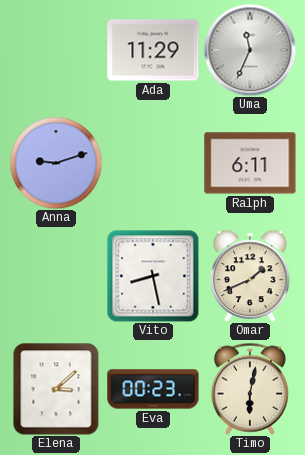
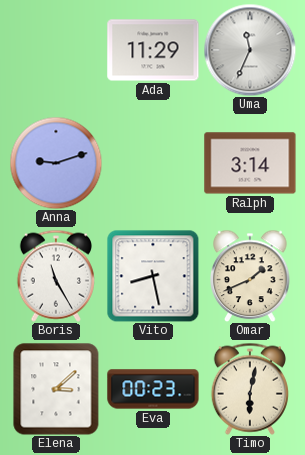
Ralph: 6:11 -> 3:14
Boris: none -> 11:25
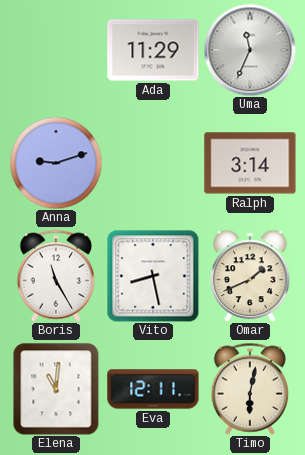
Elena: 3:08 -> 11:01
Eva: 00:23 -> 12:11
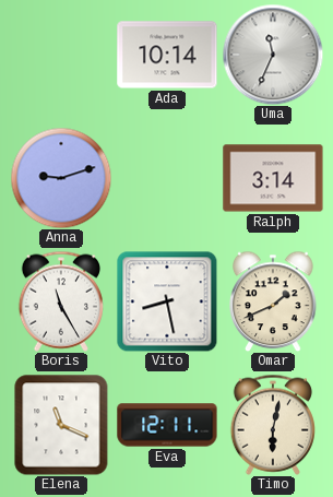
Ada: 11:29 -> 10:14
Elena: 11:01 -> 11:19
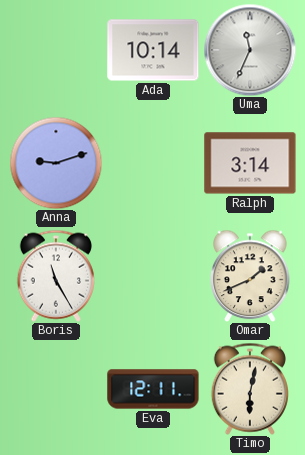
Vito: 8:28 -> none
Elena: 11:19 -> none
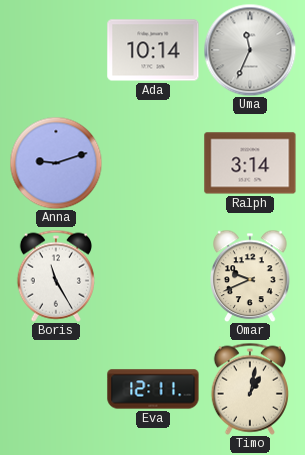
Omar: 1:41 -> 9:41
Timo: 6:02 -> 1:02
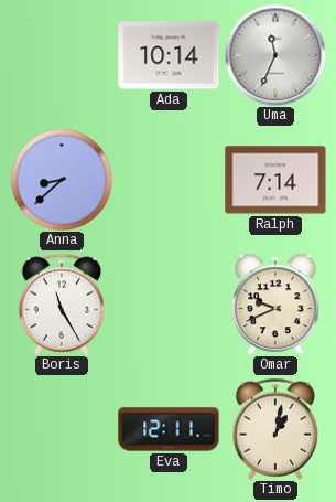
Anna: 9:12 -> 8:38
Ralph: 3:14 -> 7:14
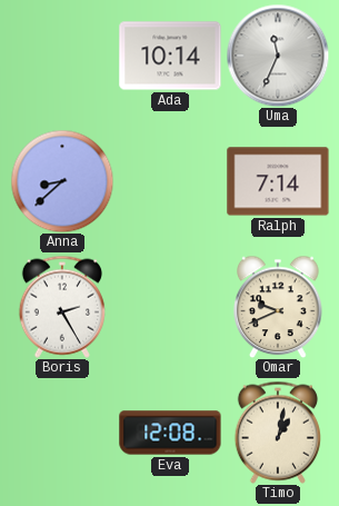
Boris: 11:25 -> 2:25
Eva: 12:11 -> 12:08
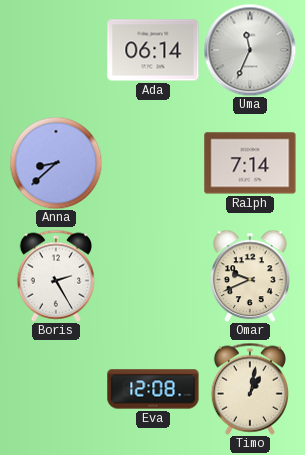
Ada: 10:14 -> 06:14
